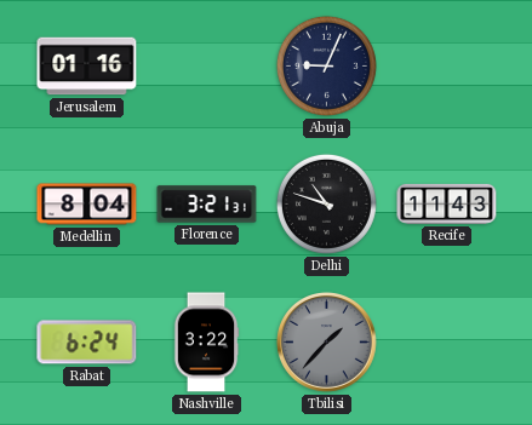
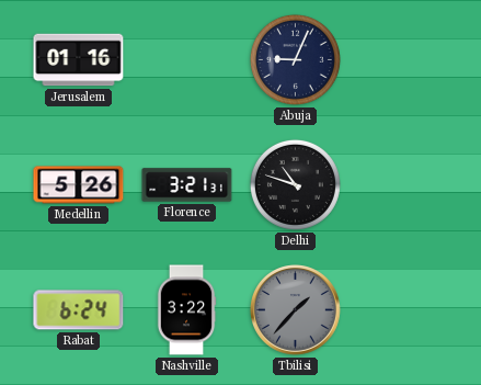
Medellin: 8:04 -> 5:26
Recife: 11:43 -> none
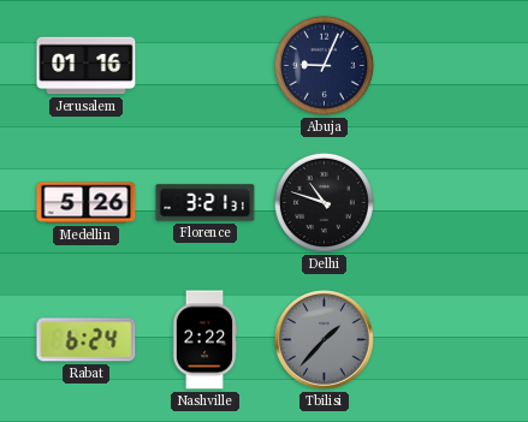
Nashville: 3:22 -> 2:22
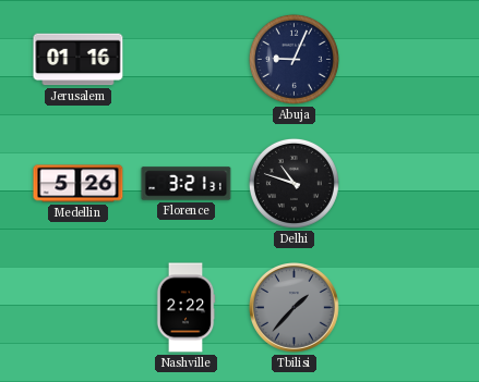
Rabat: 6:24 -> none
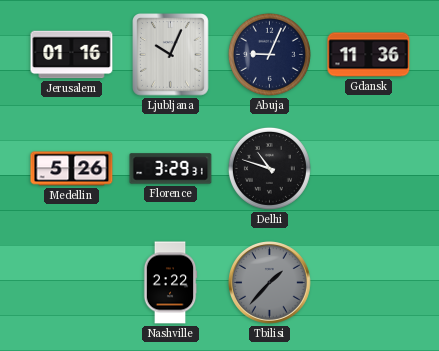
Ljubljana: none -> 10:04
Gdansk: none -> 11:36
Florence: 3:21 -> 3:29
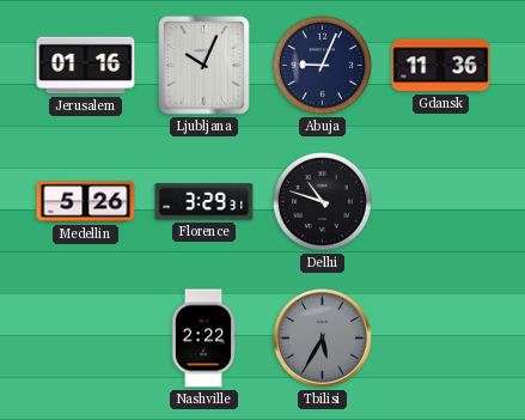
Tbilisi: 1:37 -> 5:35
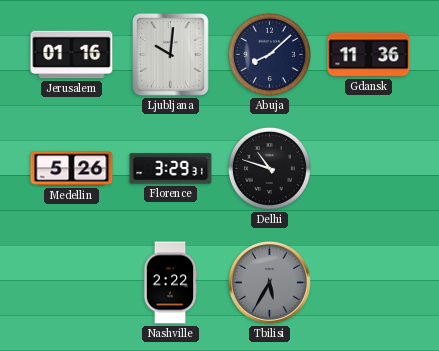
Ljubljana: 10:04 -> 10:01
Abuja: 9:04 -> 8:08
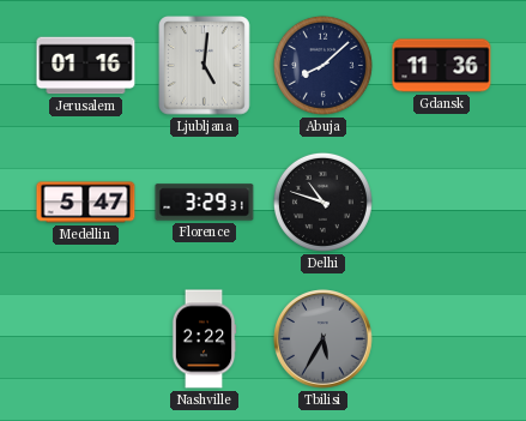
Ljubljana: 10:01 -> 5:01
Medellin: 5:26 -> 5:47
